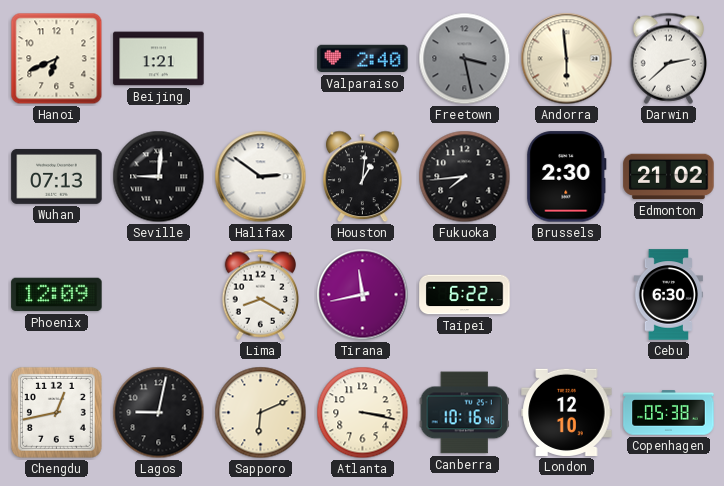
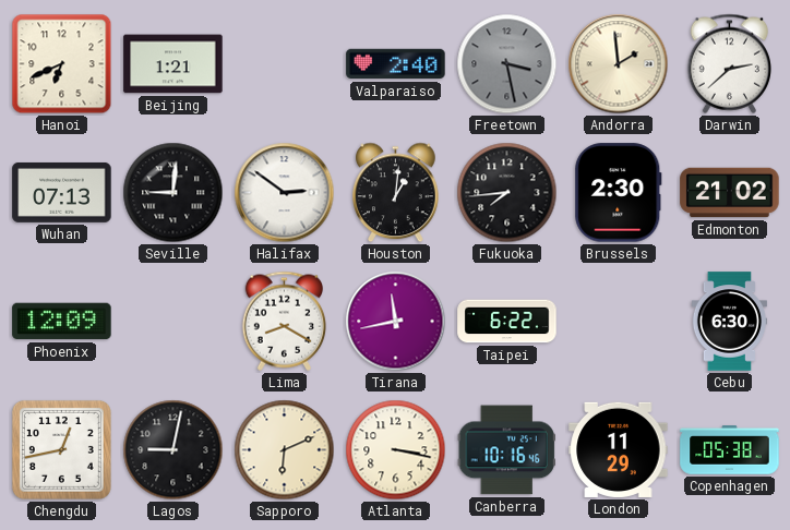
Andorra: 5:59 -> 1:59
London: 12:10 -> 11:29
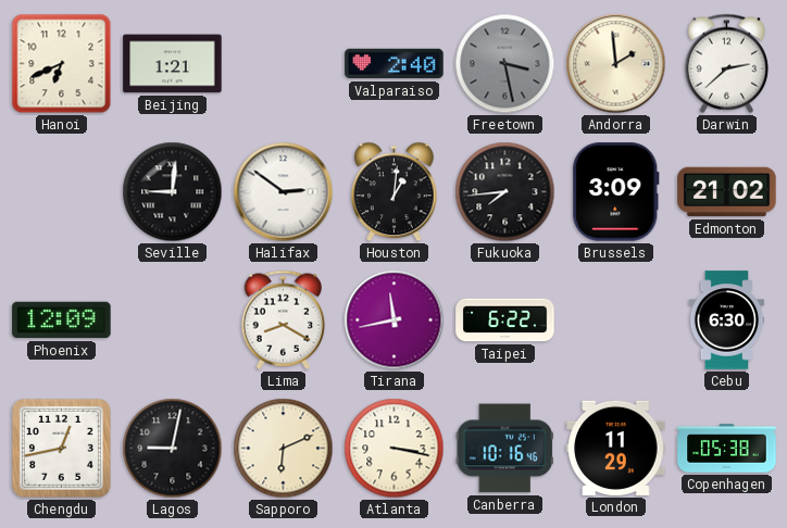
Wuhan: 07:13 -> none
Brussels: 2:30 -> 3:09
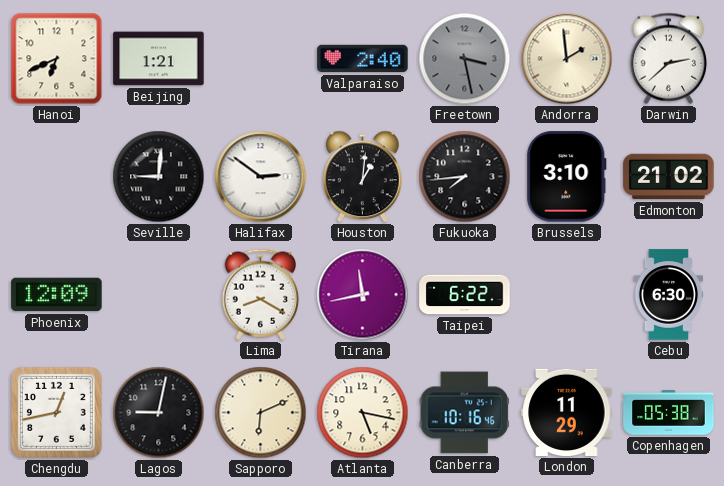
Brussels: 3:09 -> 3:10
Atlanta: 3:17 -> 5:17
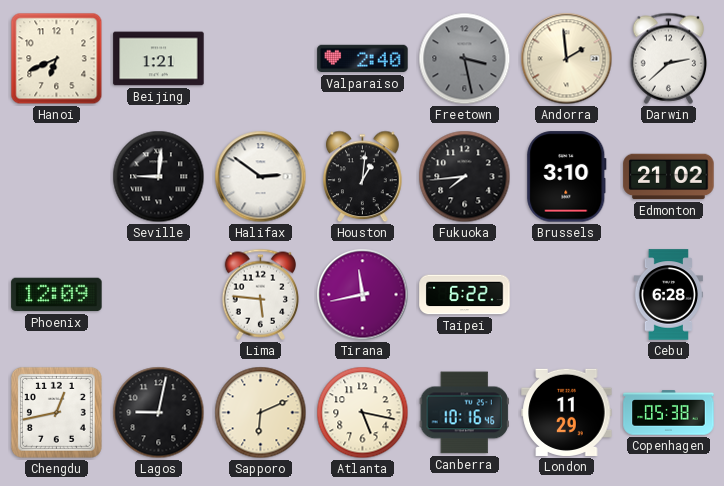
Lima: 8:20 -> 5:46
Cebu: 6:30 -> 6:28
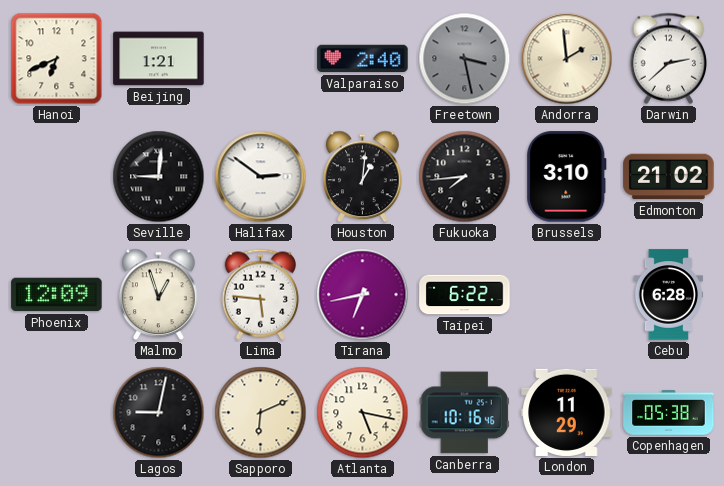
Malmo: none -> 12:57
Tirana: 11:43 -> 6:43
Chengdu: 12:43 -> none
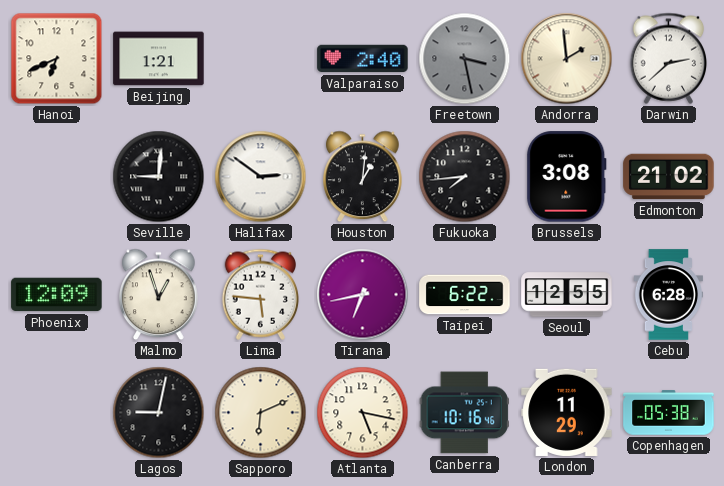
Brussels: 3:10 -> 3:08
Seoul: none -> 12:55
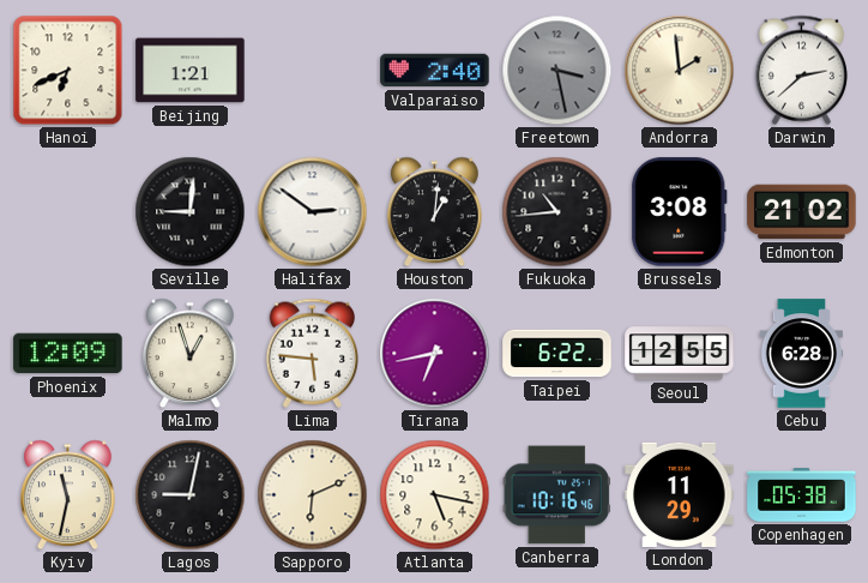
Fukuoka: 7:44 -> 10:44
Kyiv: none -> 11:32
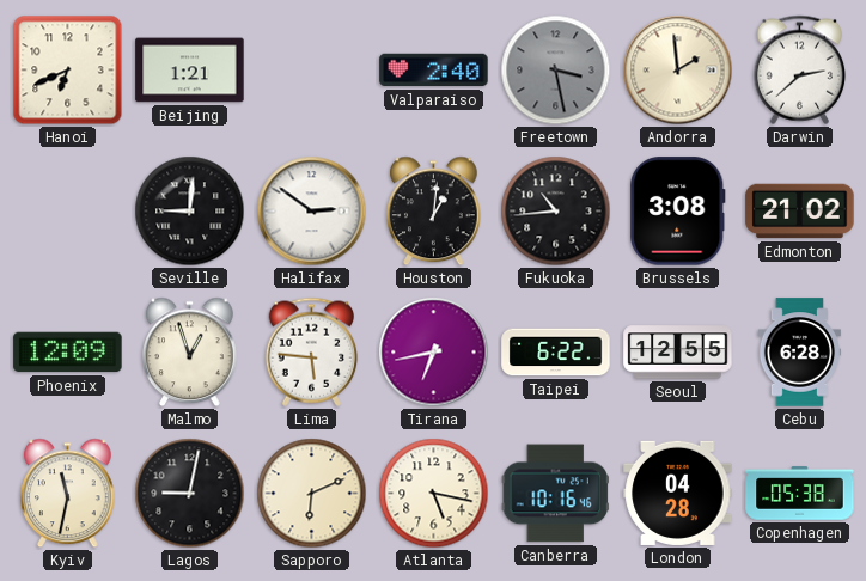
London: 11:29 -> 04:28
